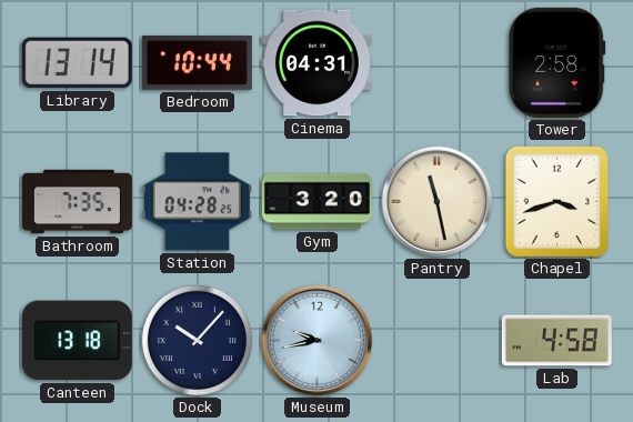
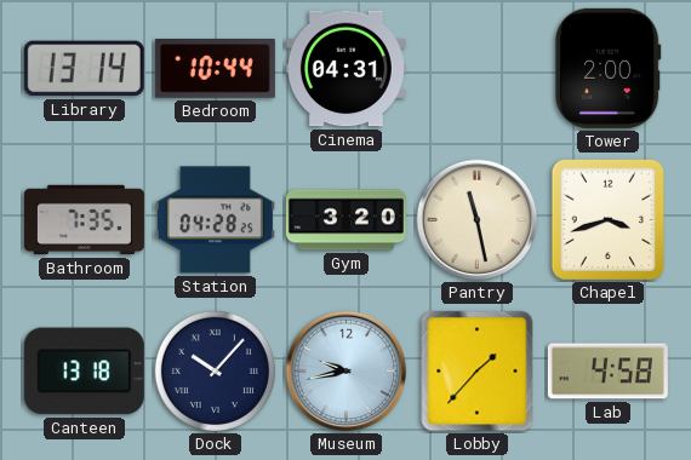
Tower: 2:58 -> 2:00
Lobby: none -> 1:37
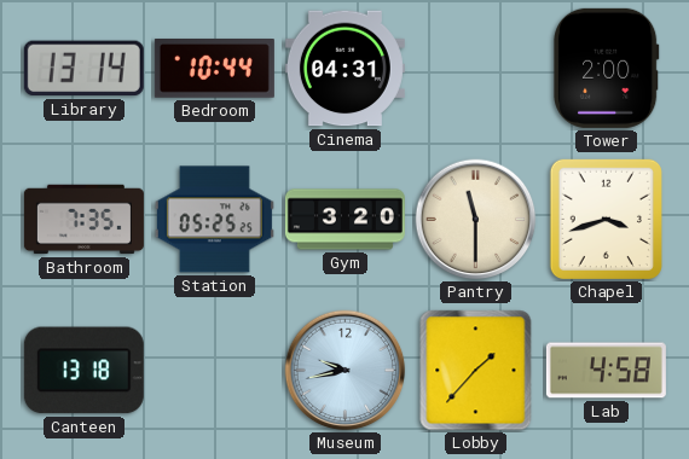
Station: 04:28 -> 05:25
Pantry: 11:28 -> 11:30
Dock: 10:07 -> none
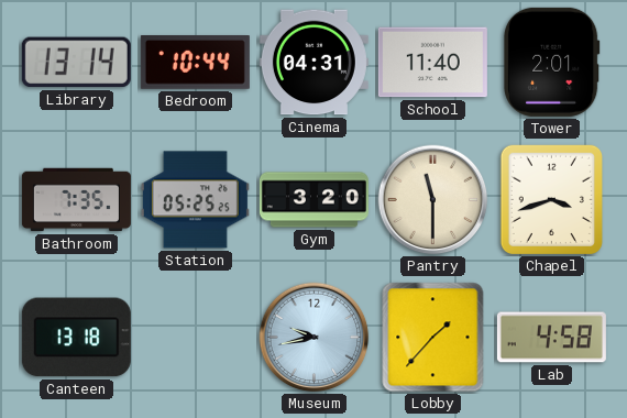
School: none -> 11:40
Tower: 2:00 -> 2:01
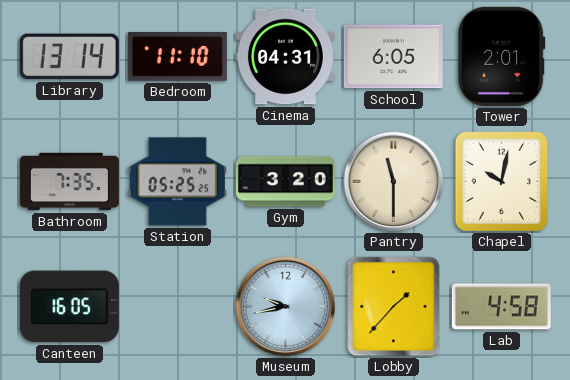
Bedroom: 10:44 -> 11:10
School: 11:40 -> 6:05
Chapel: 3:42 -> 10:02
Canteen: 13:18 -> 16:05
